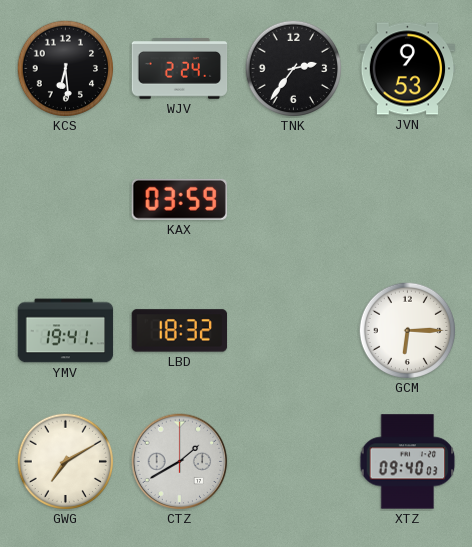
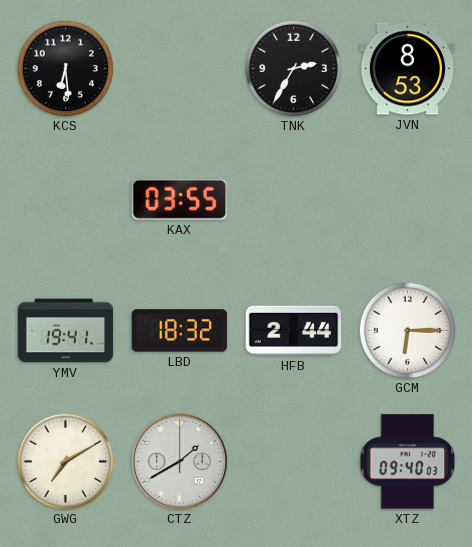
WJV: 2:24 -> none
TNK: 2:36 -> 2:35
JVN: 9:53 -> 8:53
KAX: 03:59 -> 03:55
HFB: none -> 2:44
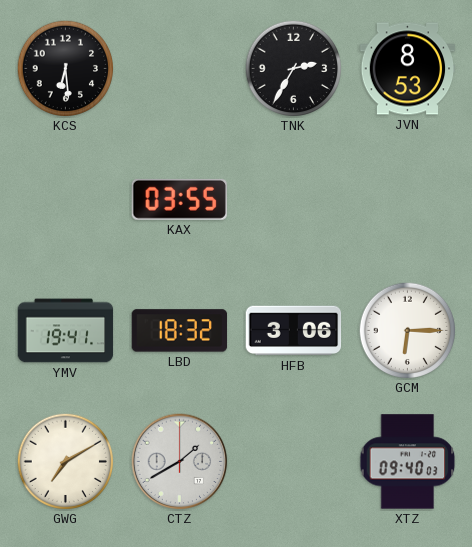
HFB: 2:44 -> 3:06
